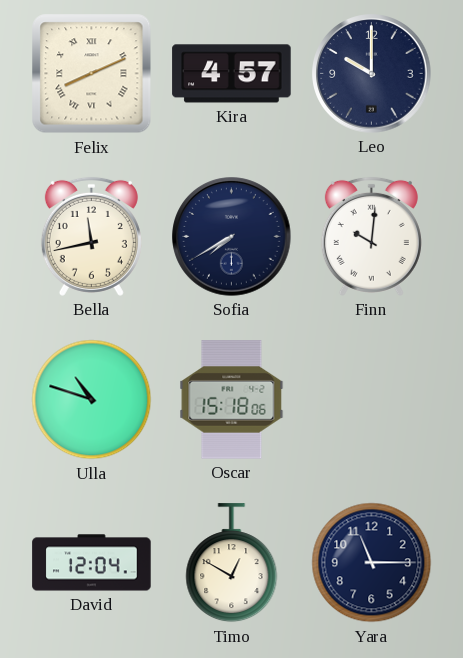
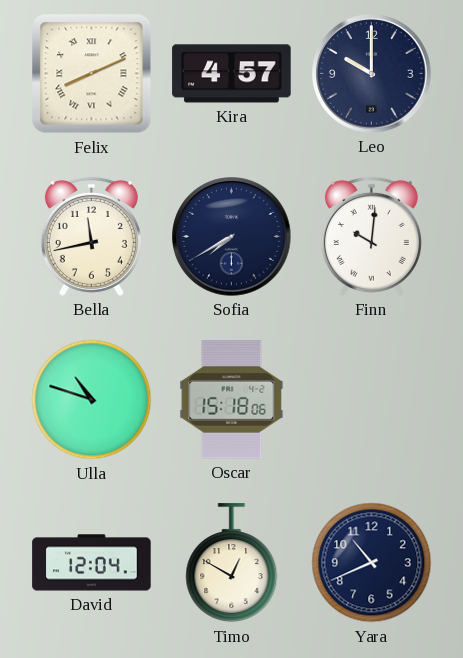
Yara: 11:15 -> 10:41
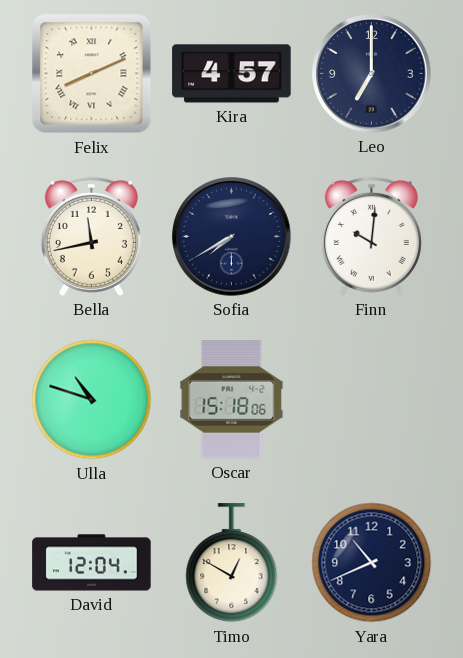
Leo: 10:00 -> 7:00
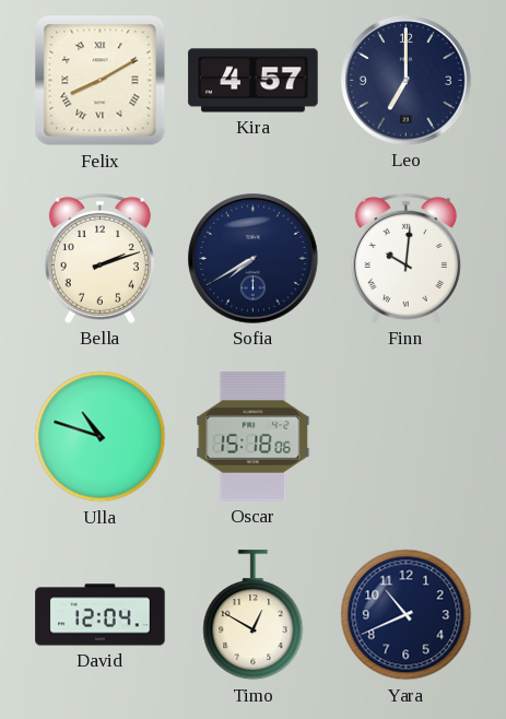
Felix: 8:11 -> 8:10
Bella: 11:43 -> 2:12
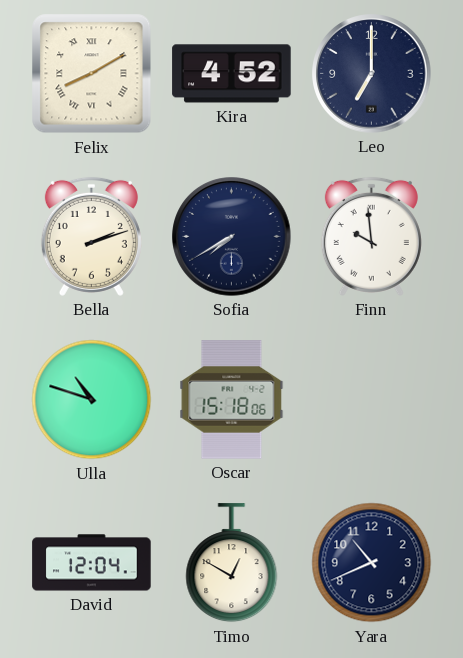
Kira: 4:57 -> 4:52
Finn: 10:01 -> 9:59
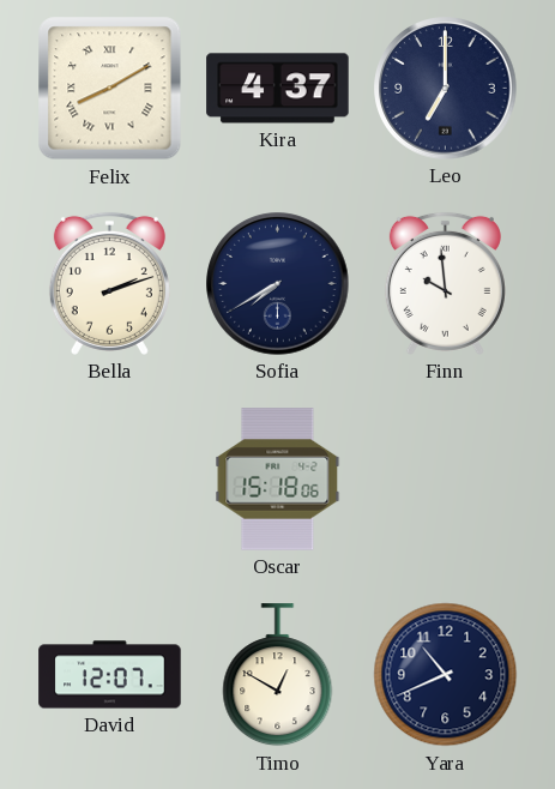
Kira: 4:52 -> 4:37
Ulla: 10:48 -> none
David: 12:04 -> 12:07
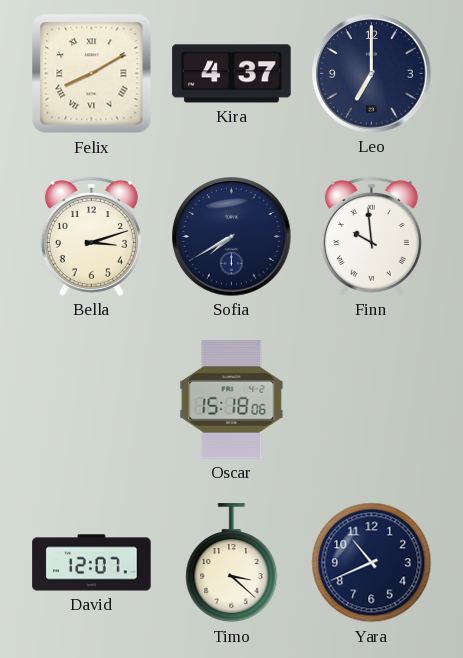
Bella: 2:12 -> 3:12
Timo: 12:50 -> 3:22
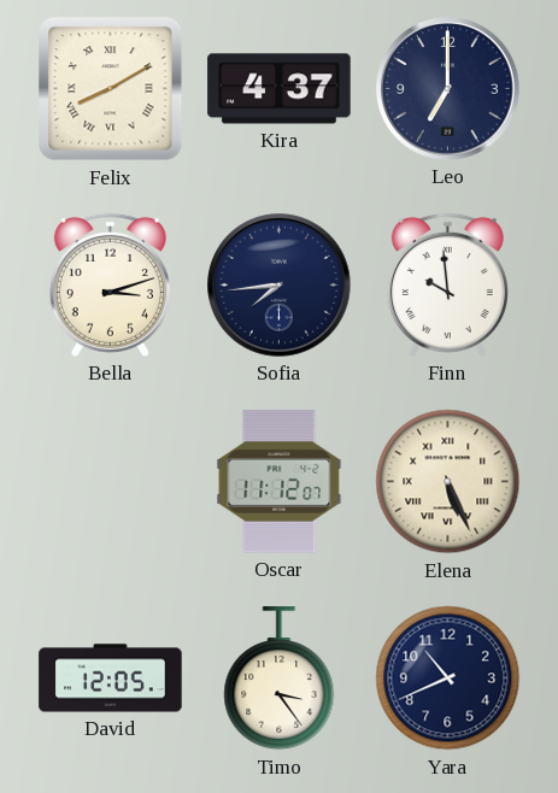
Sofia: 7:40 -> 7:44
Oscar: 15:18 -> 11:12
Elena: none -> 5:26
David: 12:07 -> 12:05
Timo: 3:22 -> 3:24
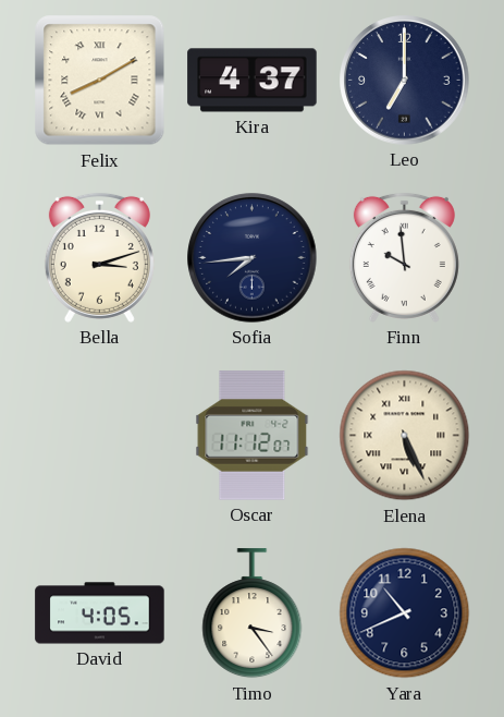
David: 12:05 -> 4:05
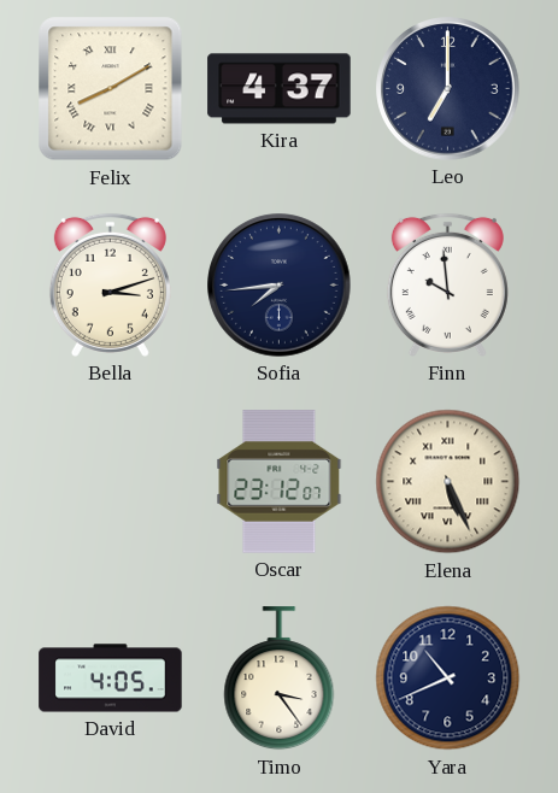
Oscar: 11:12 -> 23:12
